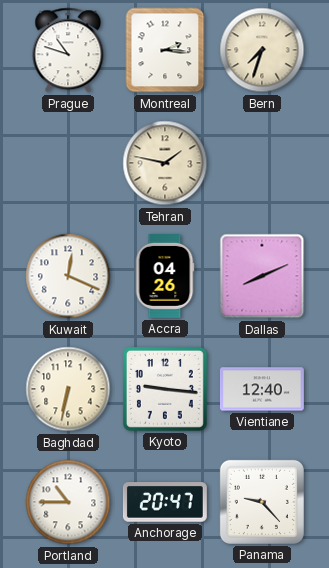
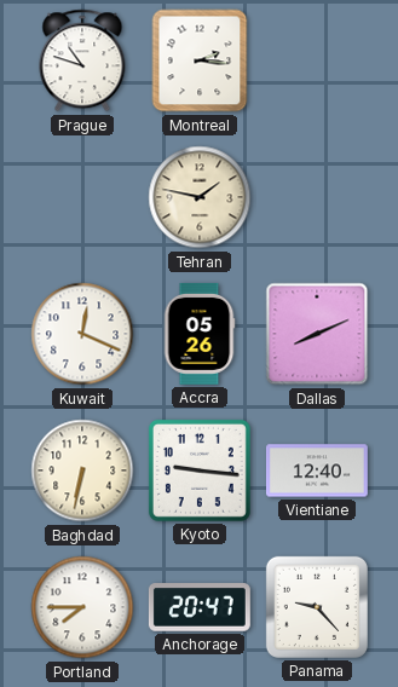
Bern: 7:33 -> none
Accra: 04:26 -> 05:26
Portland: 10:45 -> 7:45
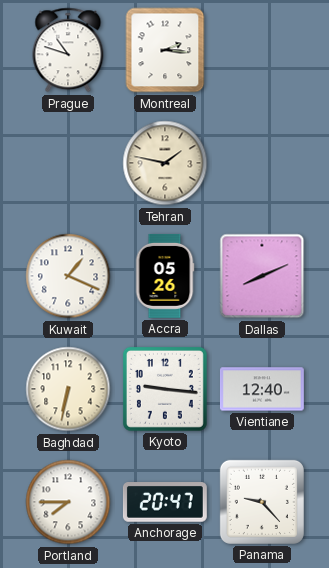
Kuwait: 12:19 -> 1:19
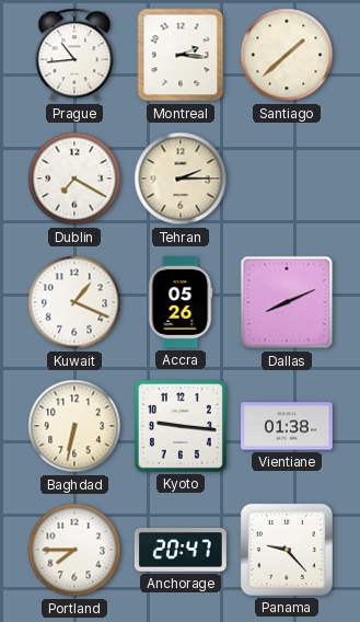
Prague: 10:48 -> 10:44
Santiago: none -> 1:38
Dublin: none -> 7:20
Tehran: 1:47 -> 2:15
Vientiane: 12:40 -> 01:38
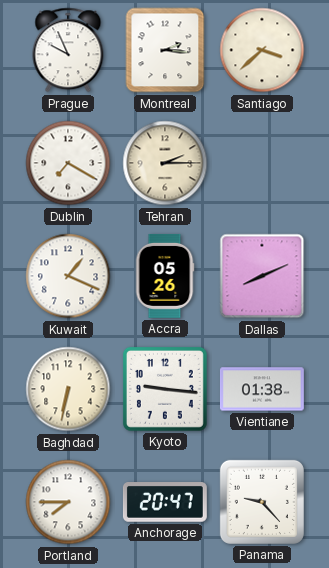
Prague: 10:44 -> 9:56
Santiago: 1:38 -> 3:38
